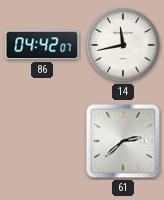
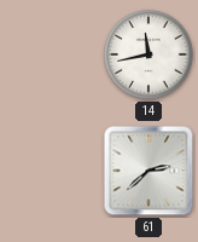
86: 04:42 -> none
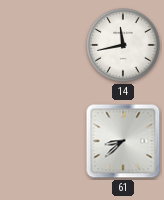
61: 2:38 -> 8:38
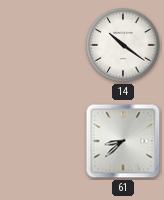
14: 11:43 -> 10:21
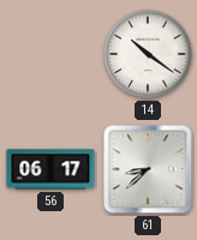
56: none -> 06:17
